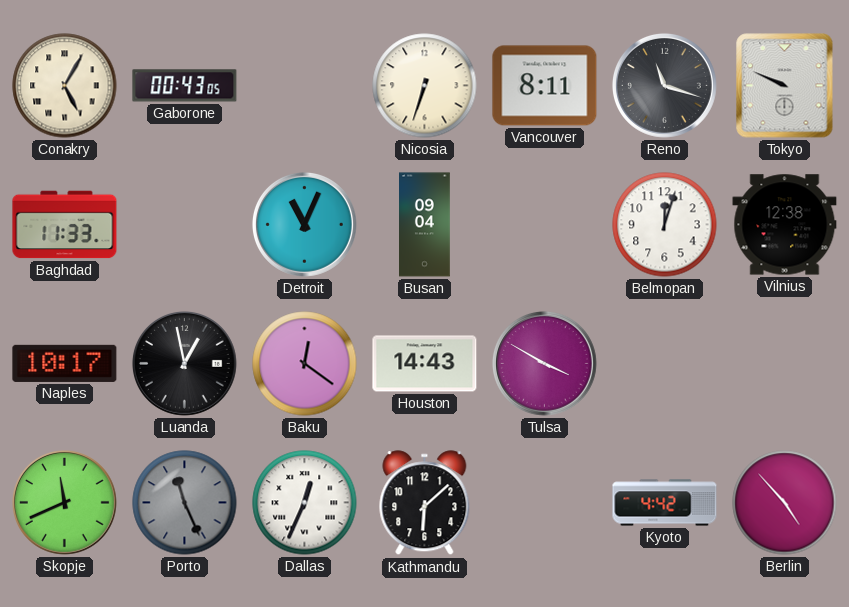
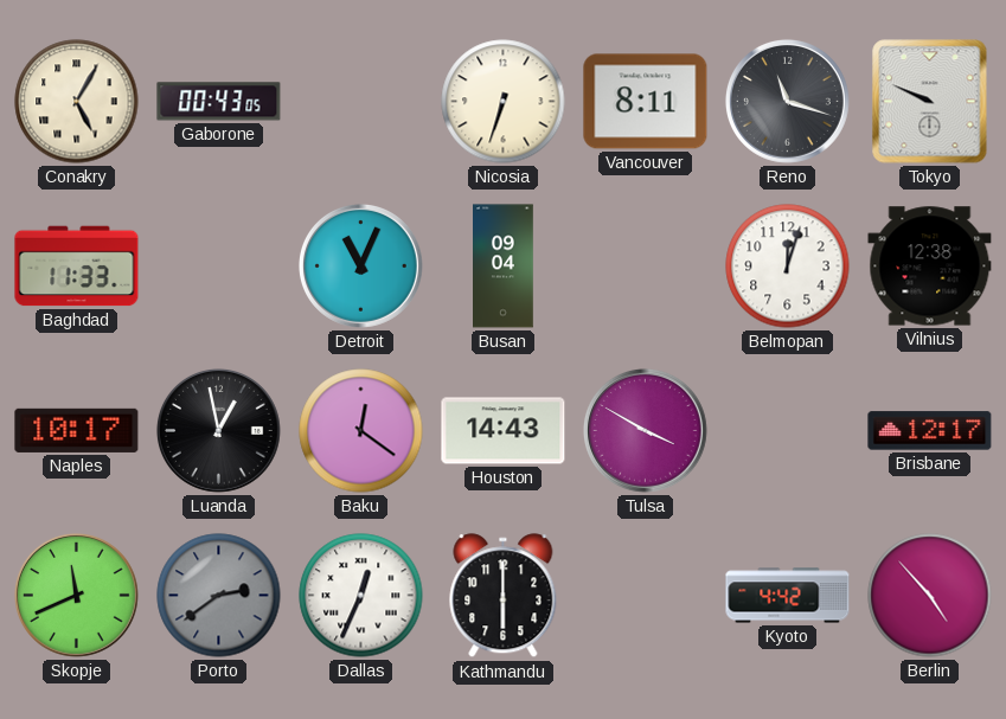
Brisbane: none -> 12:17
Porto: 11:26 -> 2:39
Kathmandu: 6:08 -> 6:00
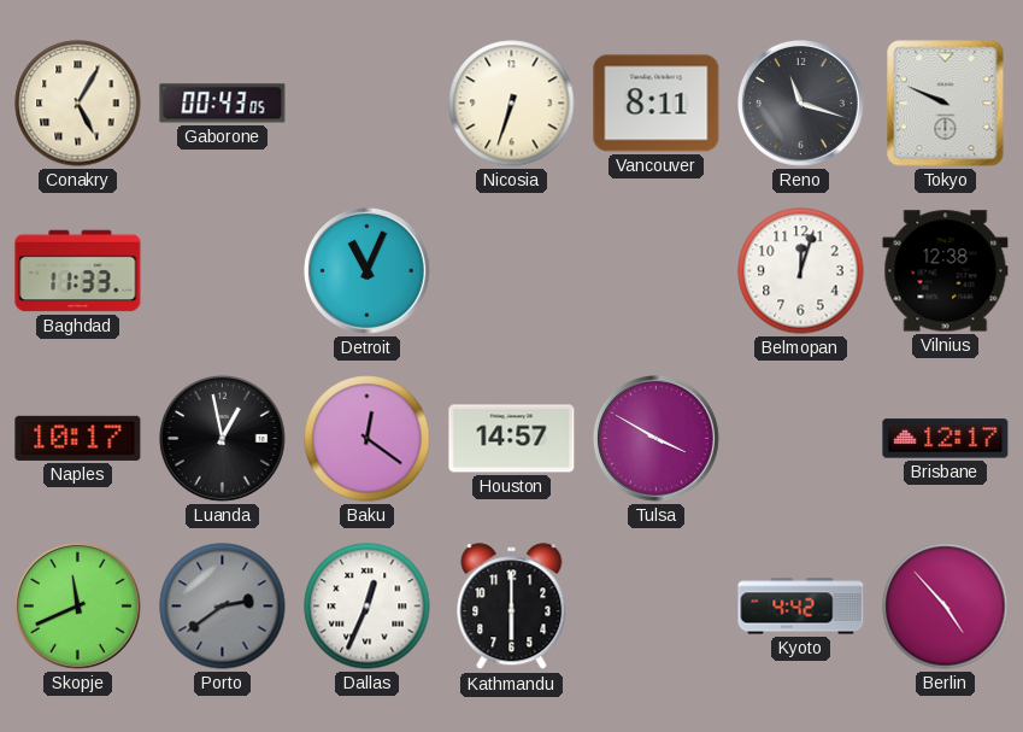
Busan: 09:04 -> none
Houston: 14:43 -> 14:57
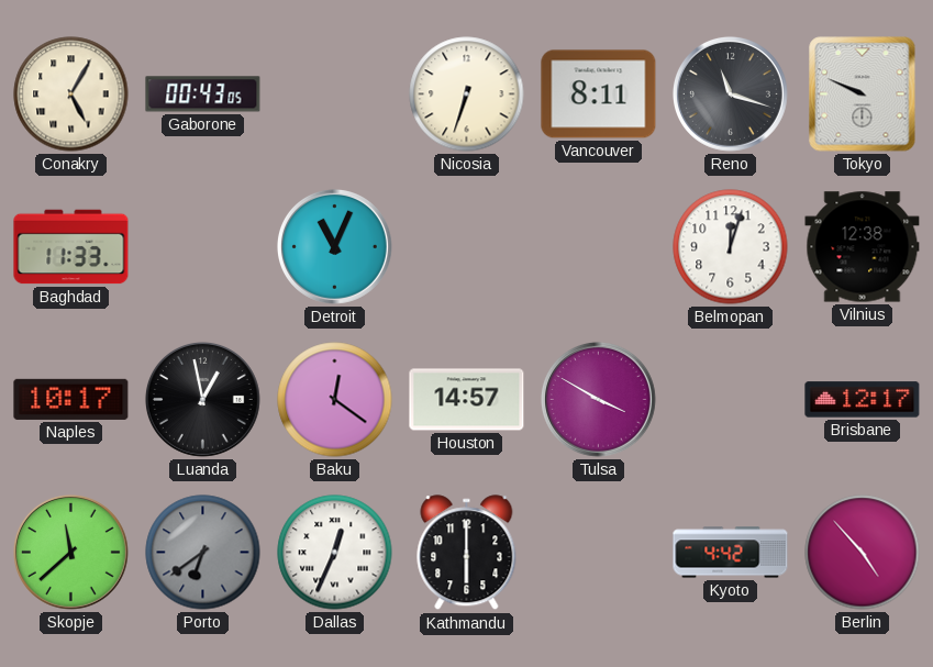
Skopje: 11:41 -> 11:38
Porto: 2:39 -> 6:39
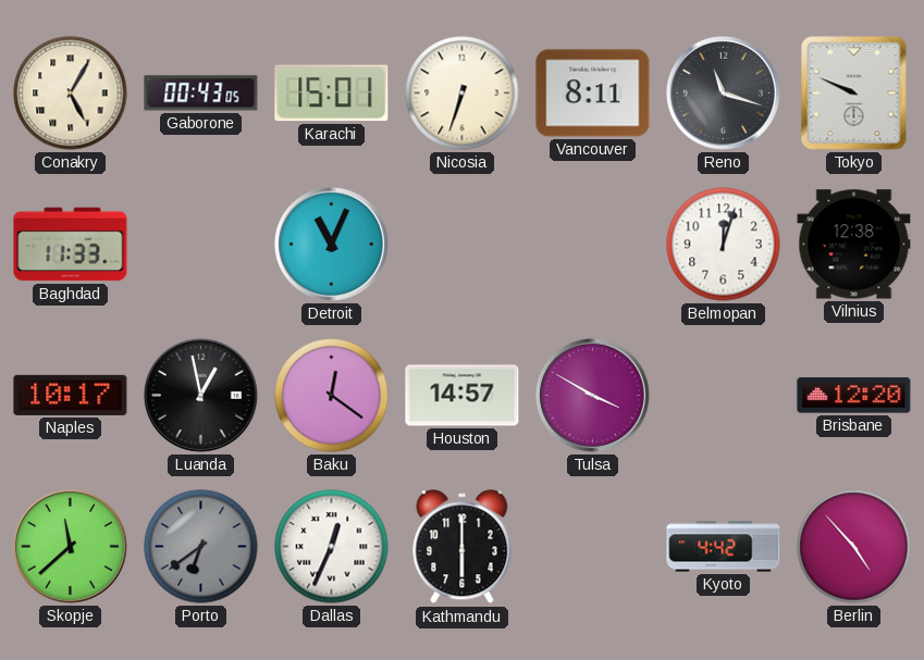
Karachi: none -> 15:01
Brisbane: 12:17 -> 12:20
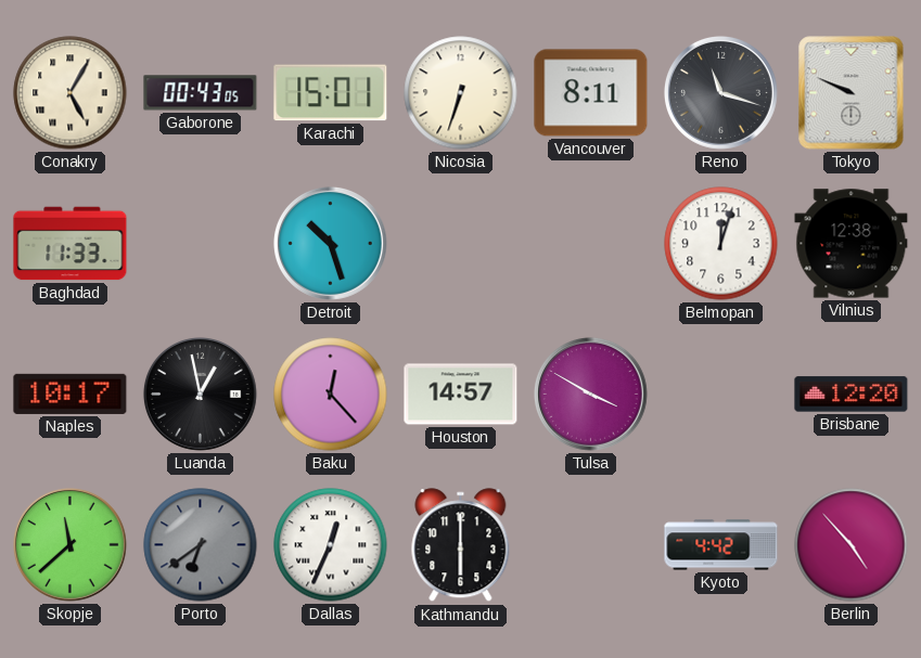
Detroit: 11:04 -> 10:27
Baku: 12:21 -> 12:23
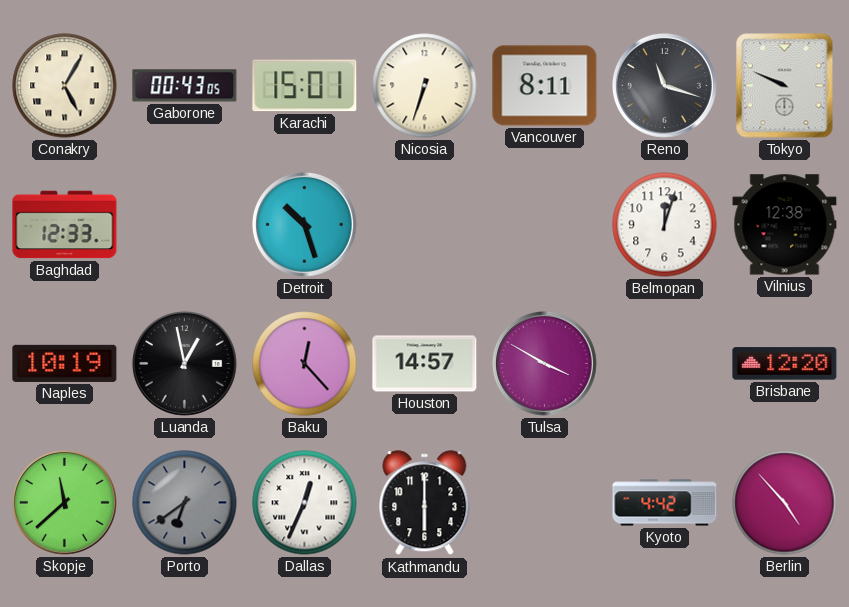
Baghdad: 11:33 -> 12:33
Naples: 10:17 -> 10:19
